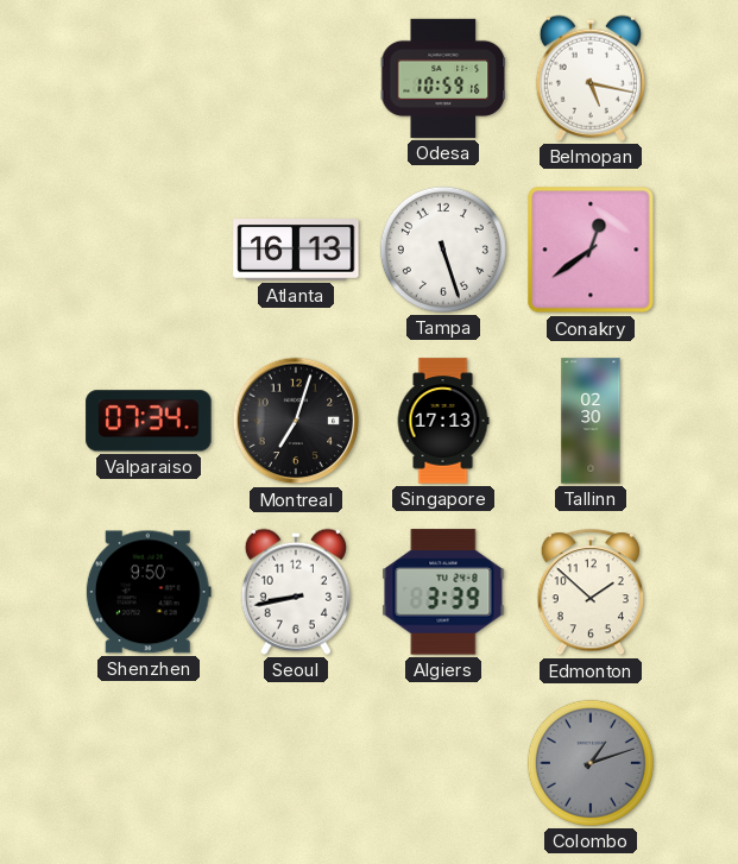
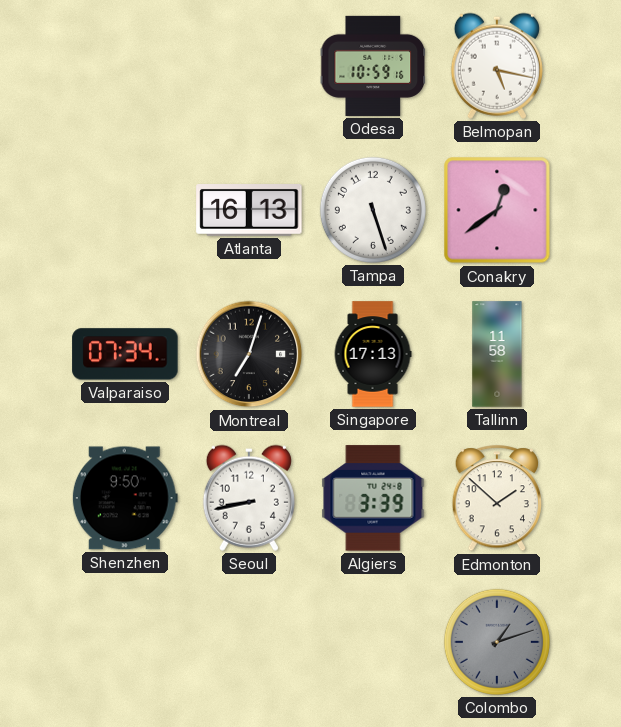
Tallinn: 02:30 -> 11:58
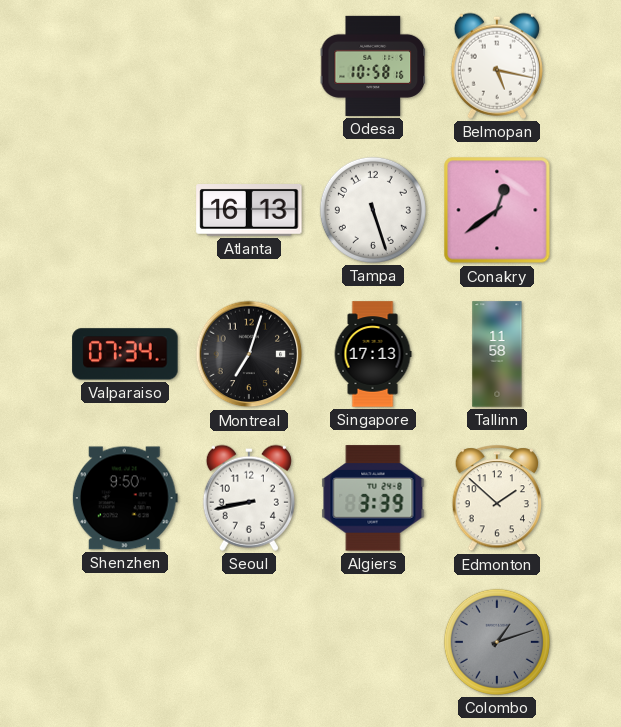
Odesa: 10:59 -> 10:58
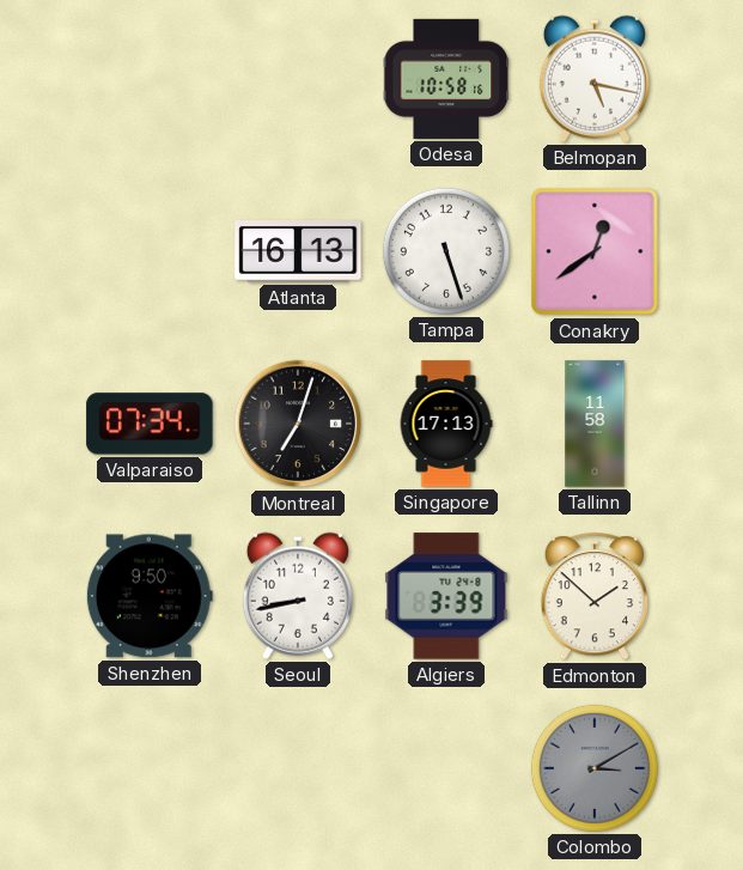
Colombo: 1:12 -> 3:10
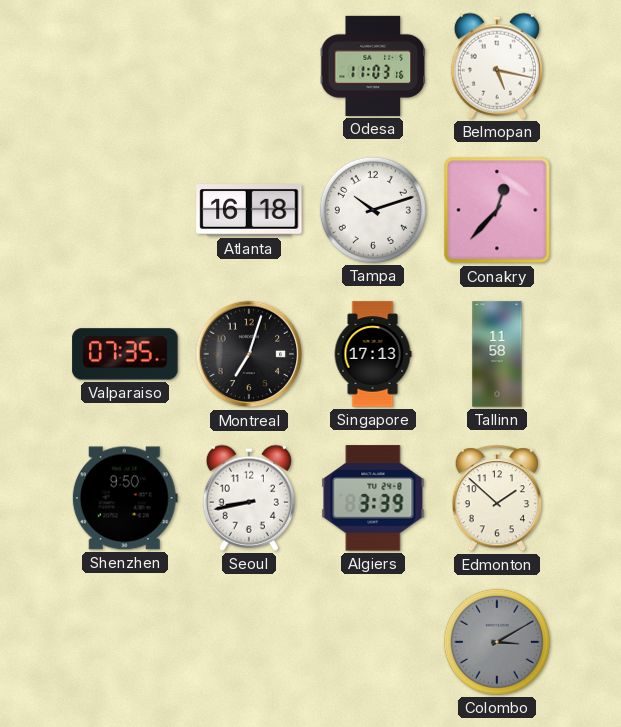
Odesa: 10:58 -> 11:03
Atlanta: 16:13 -> 16:18
Tampa: 5:27 -> 10:12
Conakry: 12:39 -> 12:37
Valparaiso: 07:34 -> 07:35
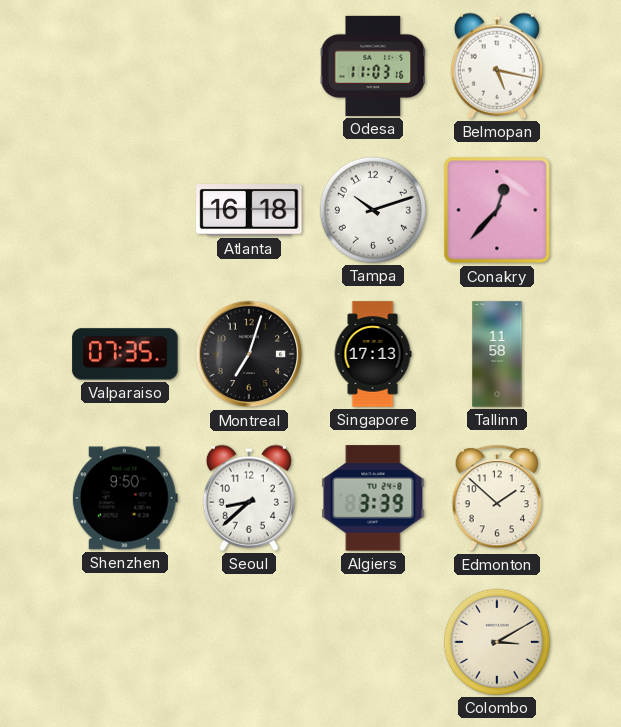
Seoul: 8:43 -> 8:38
Colombo dial: grey -> cream
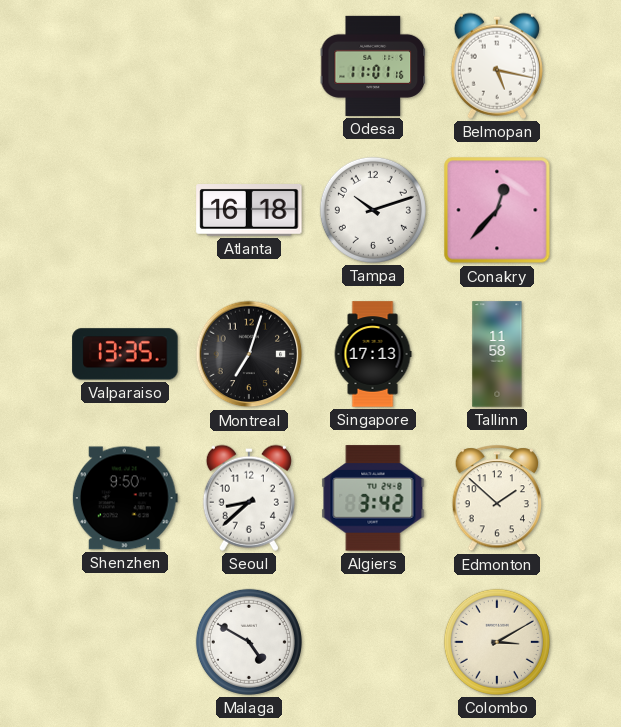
Odesa: 11:03 -> 11:01
Valparaiso: 07:35 -> 13:35
Algiers: 3:39 -> 3:42
Malaga: none -> 4:50
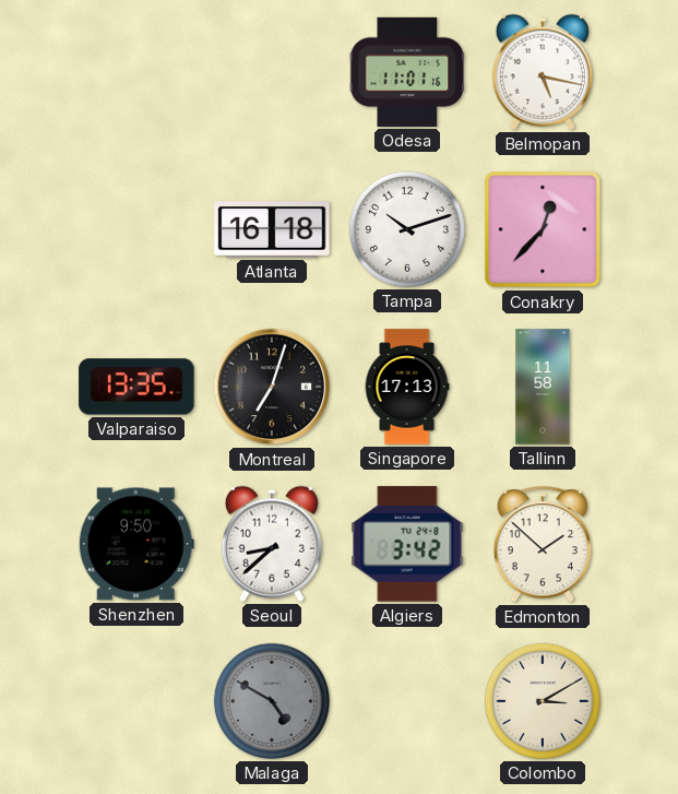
Malaga dial: white -> grey
